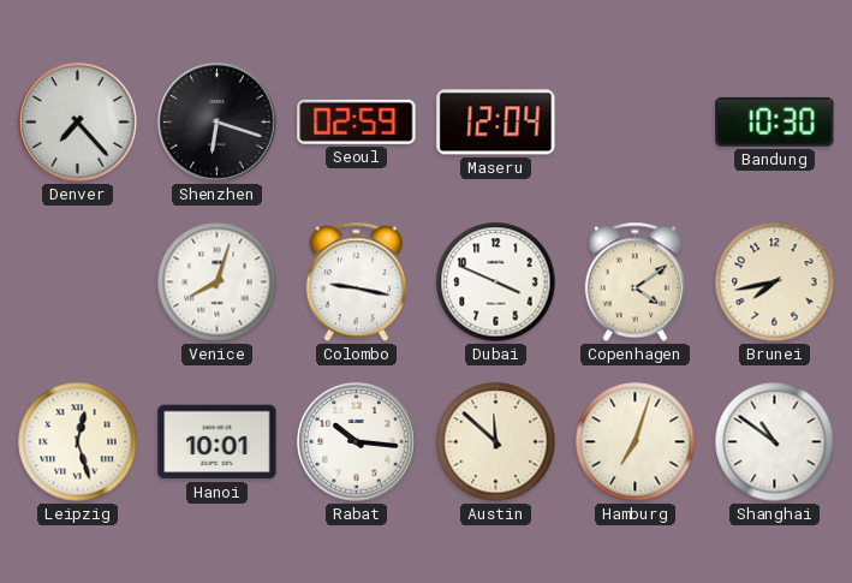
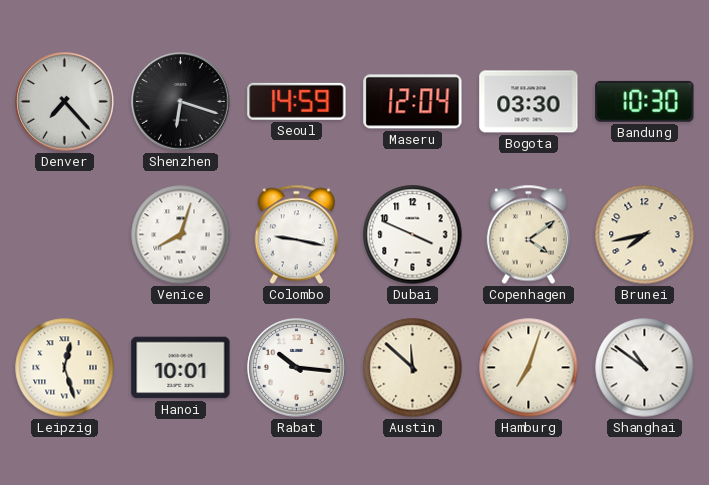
Seoul: 02:59 -> 14:59
Bogota: none -> 03:30
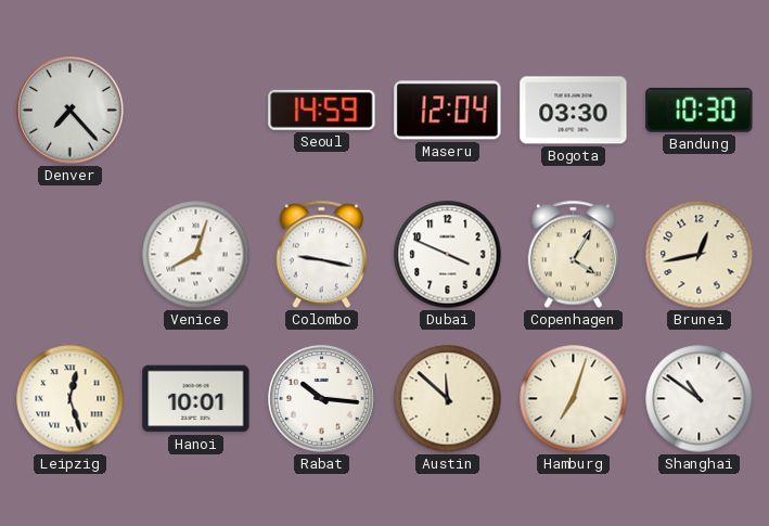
Shenzhen: 6:18 -> none
Copenhagen: 4:09 -> 4:05
Brunei: 7:43 -> 12:43
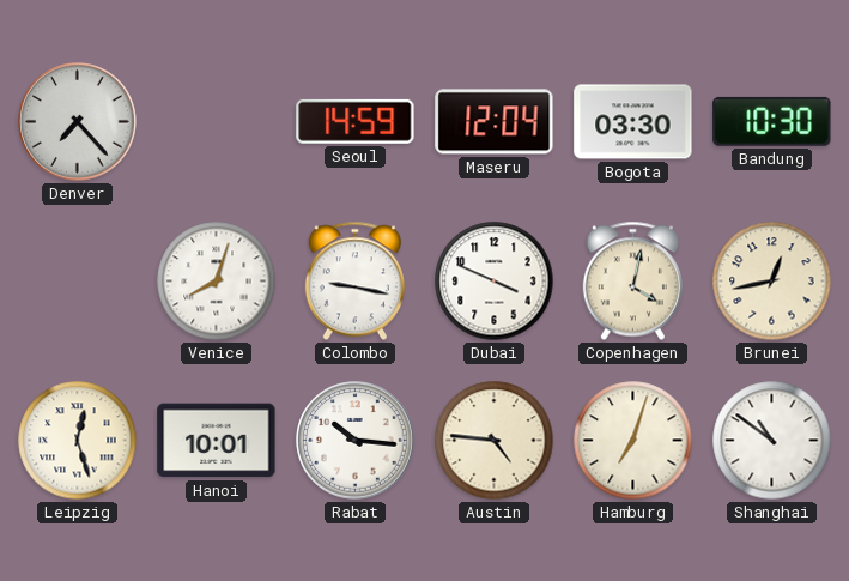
Copenhagen: 4:05 -> 4:02
Austin: 11:52 -> 4:46
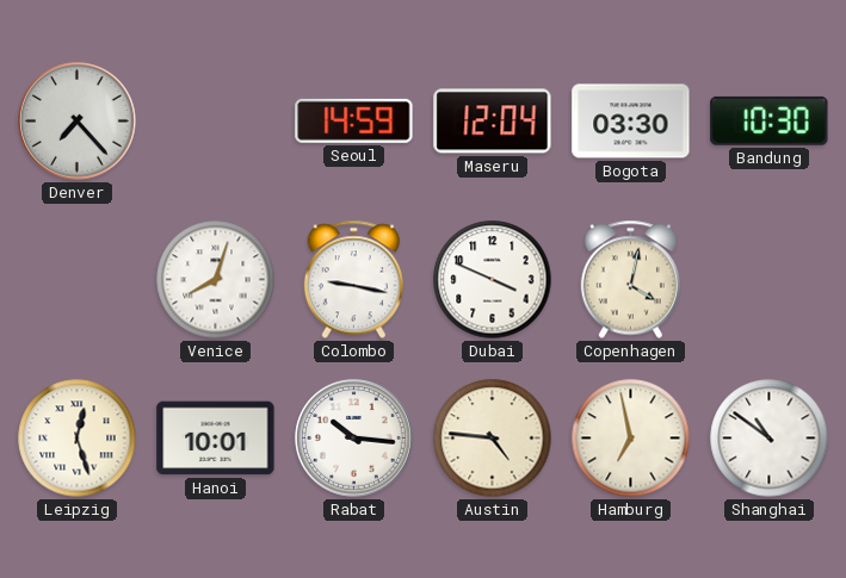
Brunei: 12:43 -> none
Hamburg: 7:03 -> 6:58
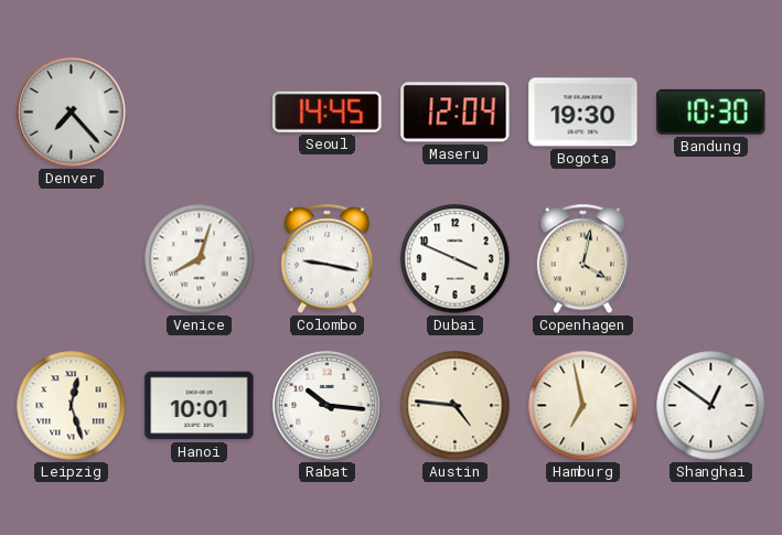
Seoul: 14:59 -> 14:45
Bogota: 03:30 -> 19:30
Shanghai: 10:51 -> 12:51
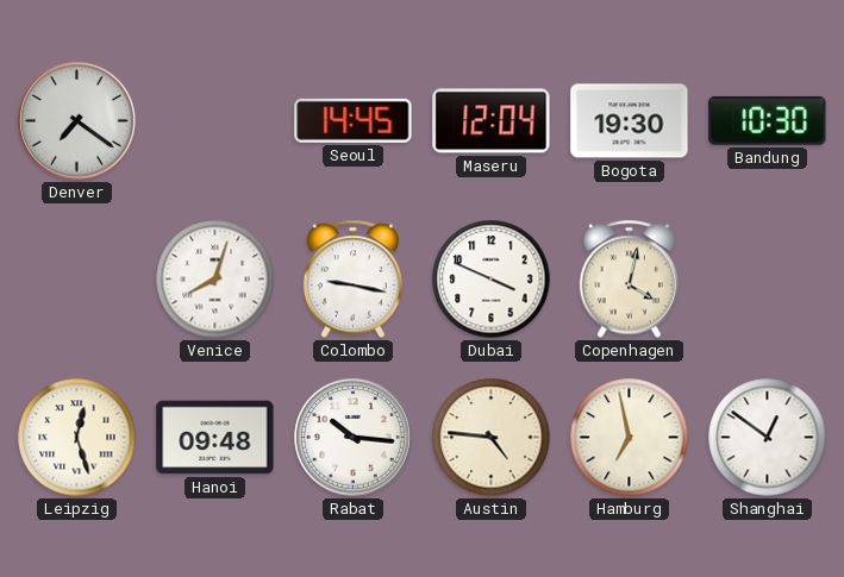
Denver: 7:23 -> 7:21
Hanoi: 10:01 -> 09:48
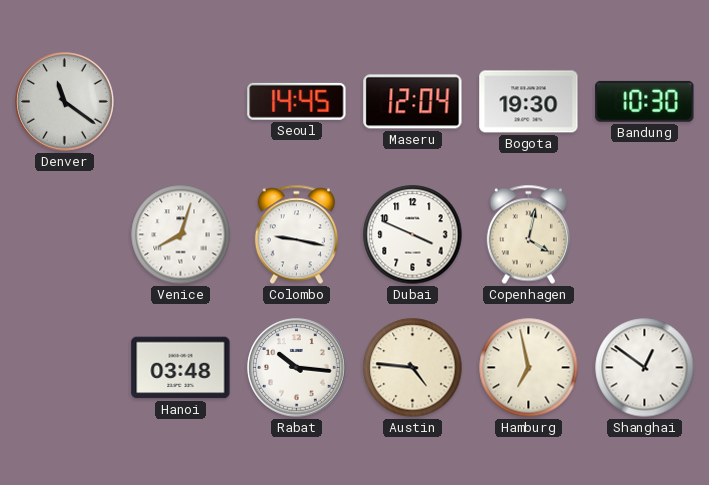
Denver: 7:21 -> 11:21
Leipzig: 12:27 -> none
Hanoi: 09:48 -> 03:48
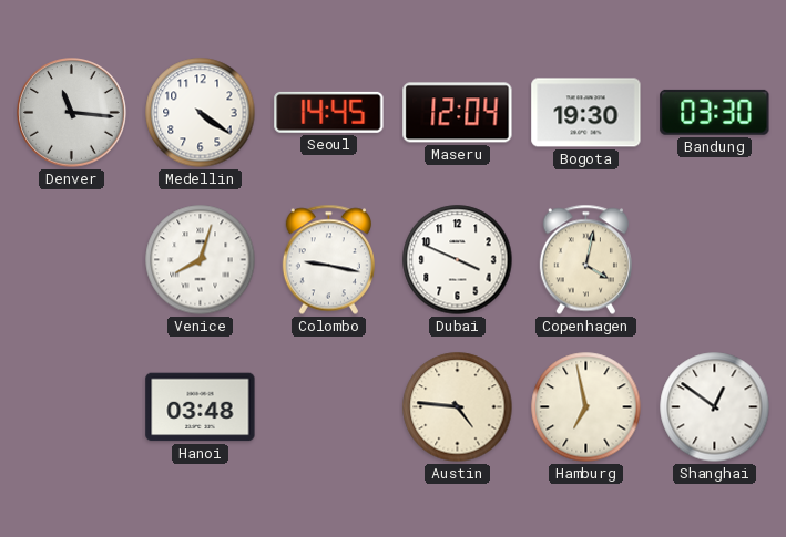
Denver: 11:21 -> 11:16
Medellin: none -> 4:21
Bandung: 10:30 -> 03:30
Rabat: 10:16 -> none
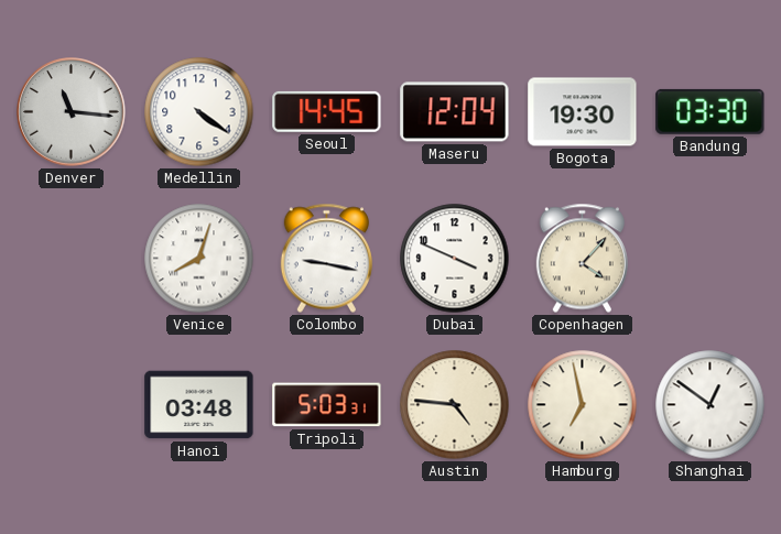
Copenhagen: 4:02 -> 4:07
Tripoli: none -> 5:03
